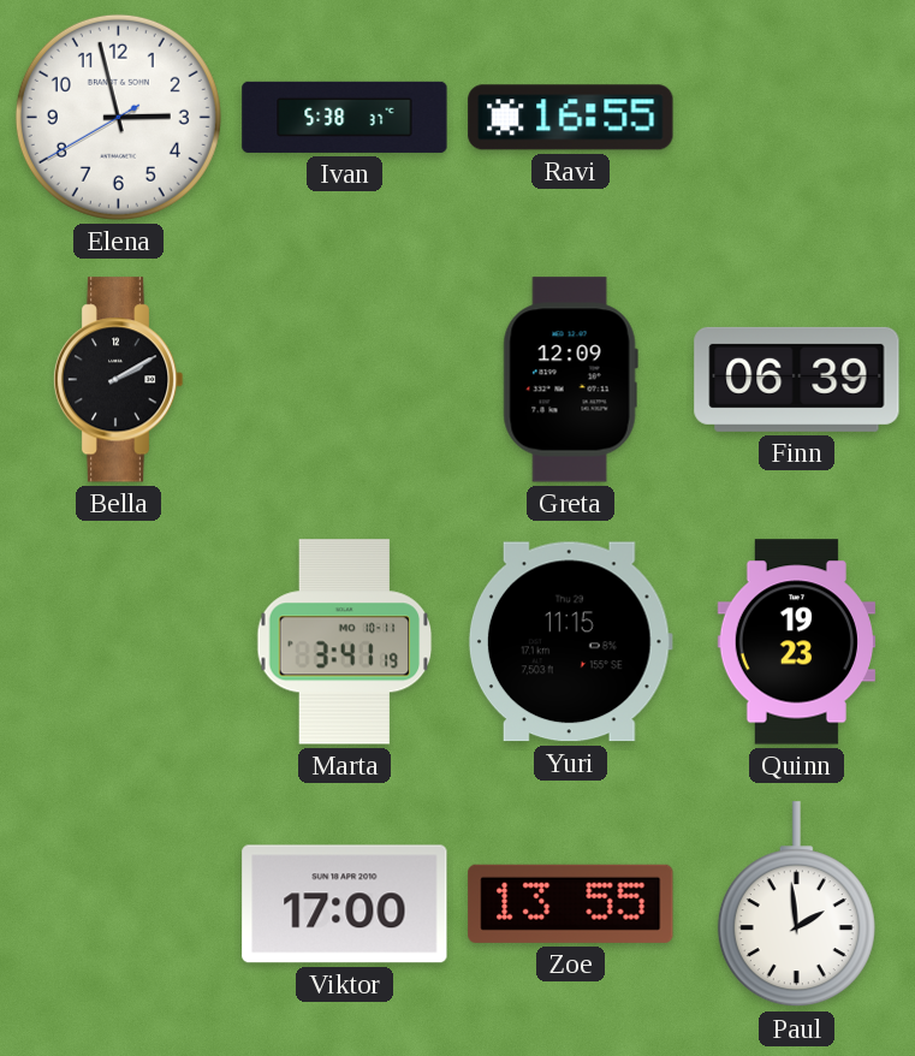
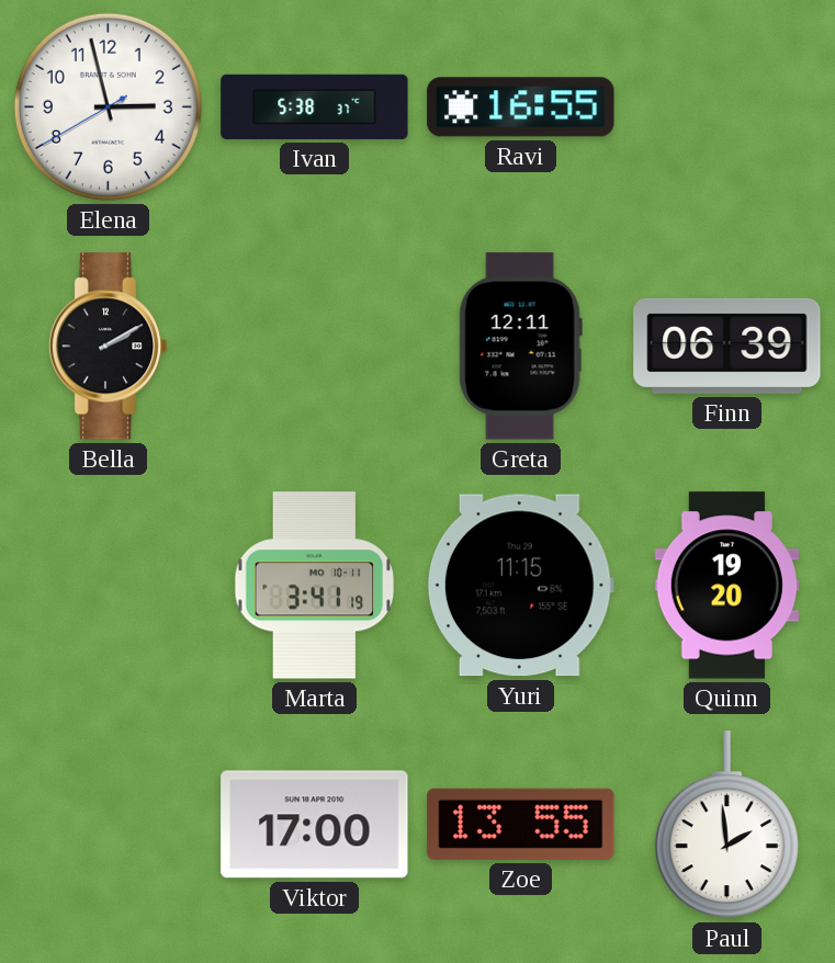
Greta: 12:09 -> 12:11
Quinn: 19:23 -> 19:20
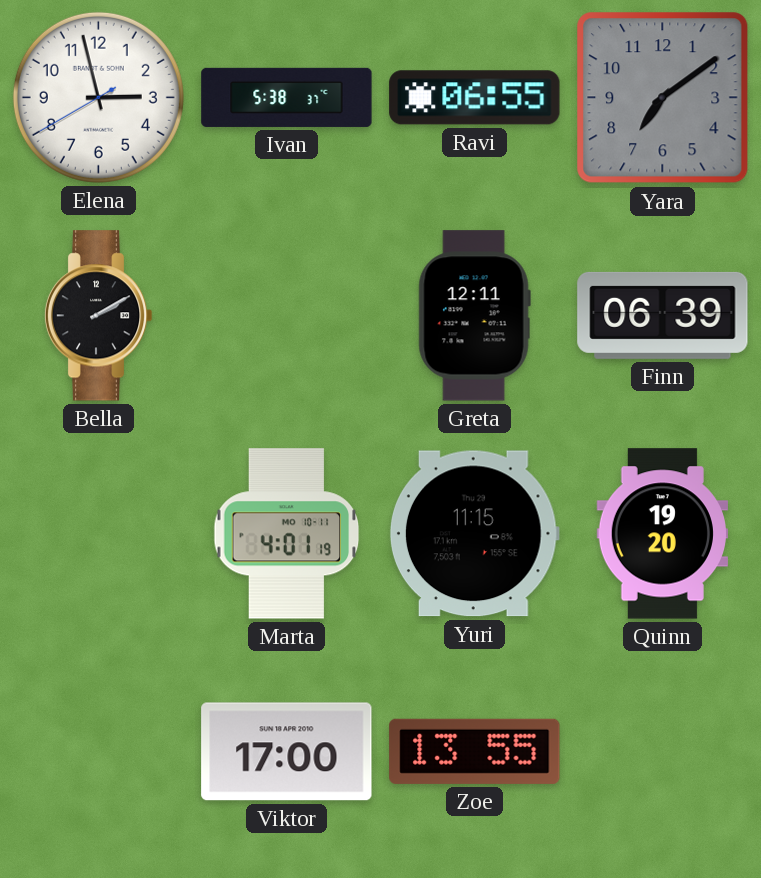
Ravi: 16:55 -> 06:55
Yara: none -> 7:09
Marta: 3:41 -> 4:01
Paul: 1:59 -> none
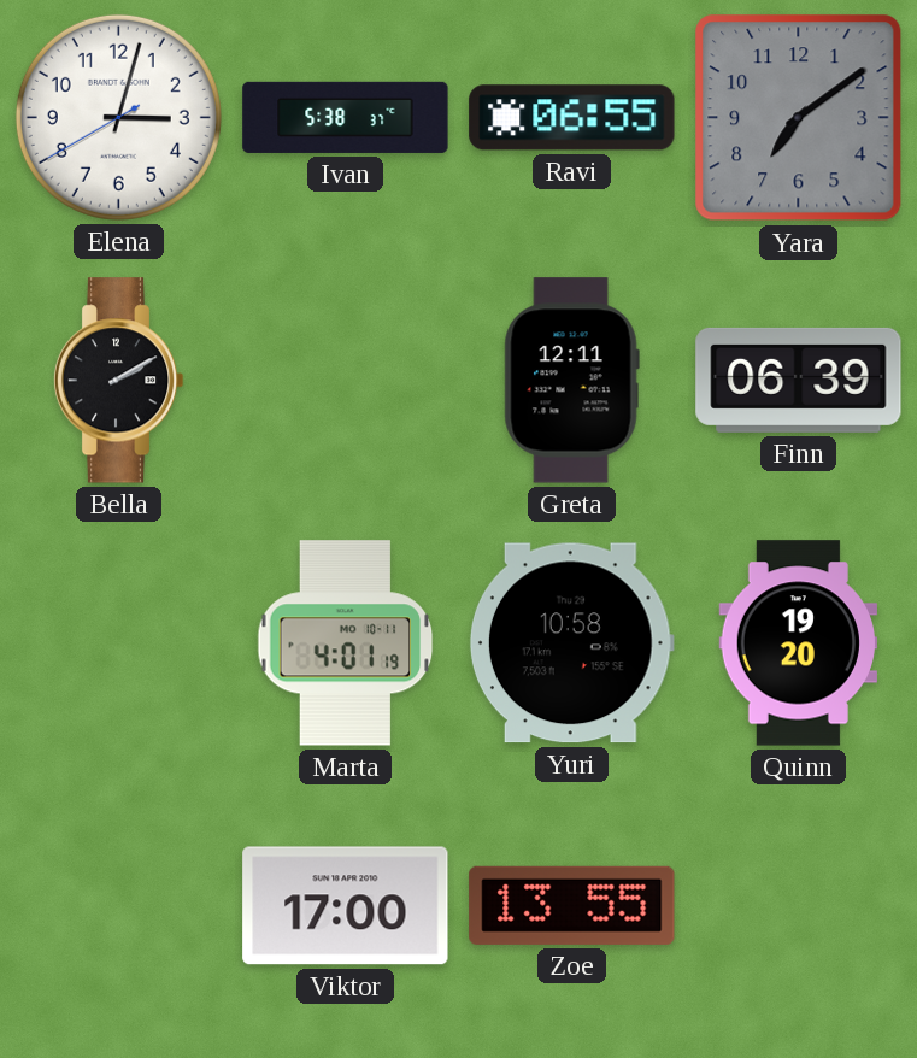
Elena: 2:57 -> 3:02
Yuri: 11:15 -> 10:58
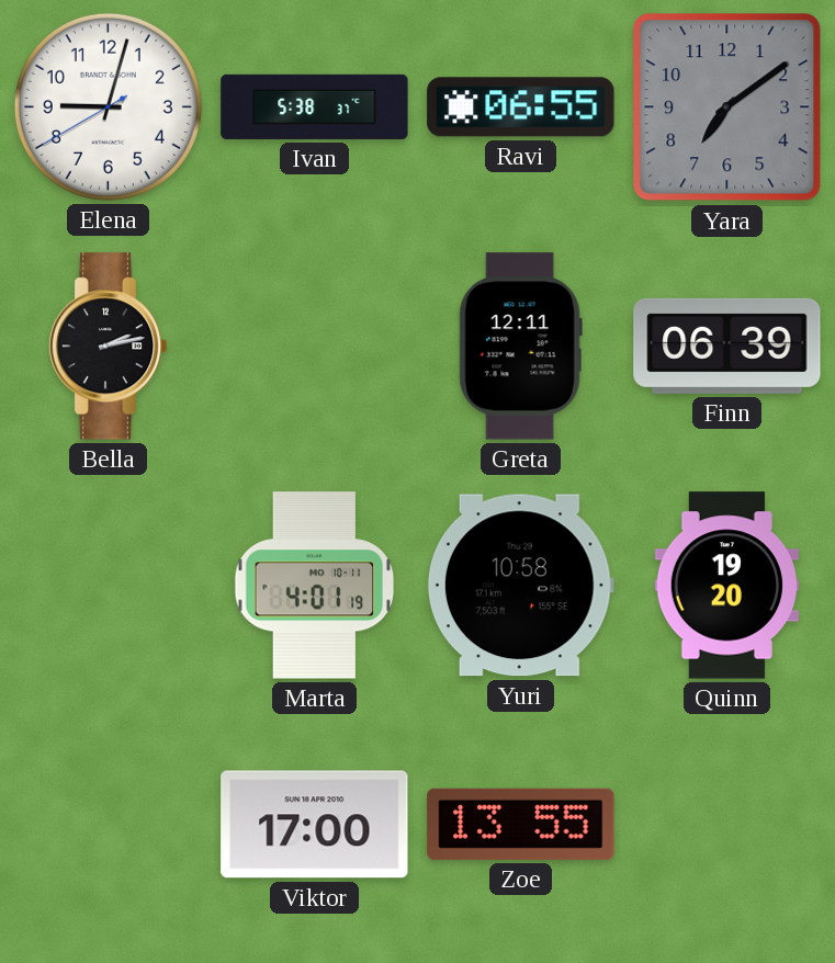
Elena: 3:02 -> 9:02
Bella: 2:10 -> 2:13
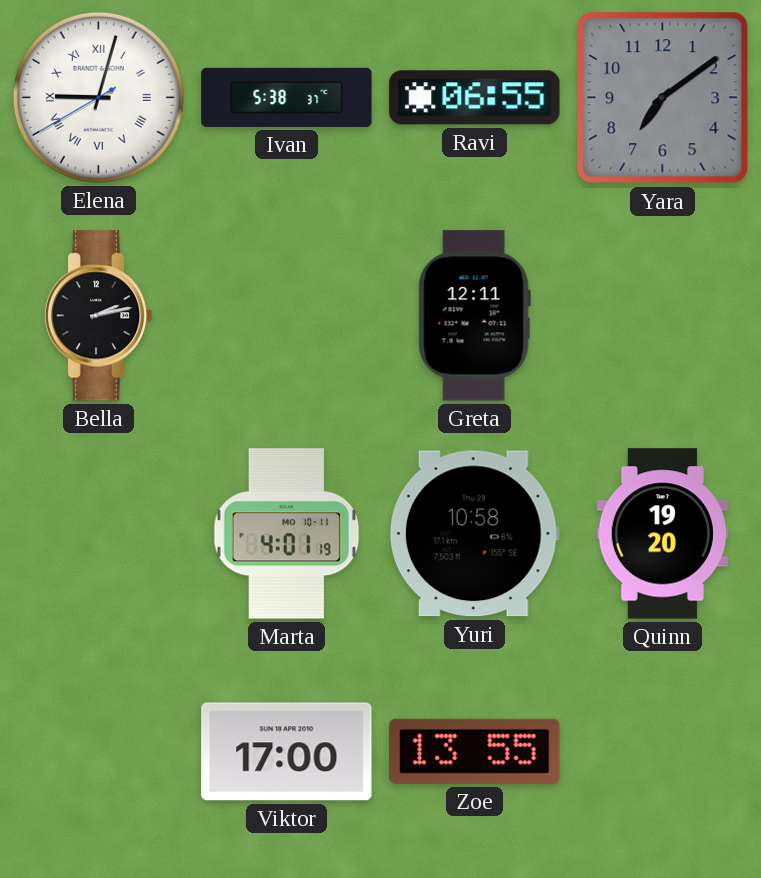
Elena numerals: Arabic -> Roman
Finn: 06:39 -> none
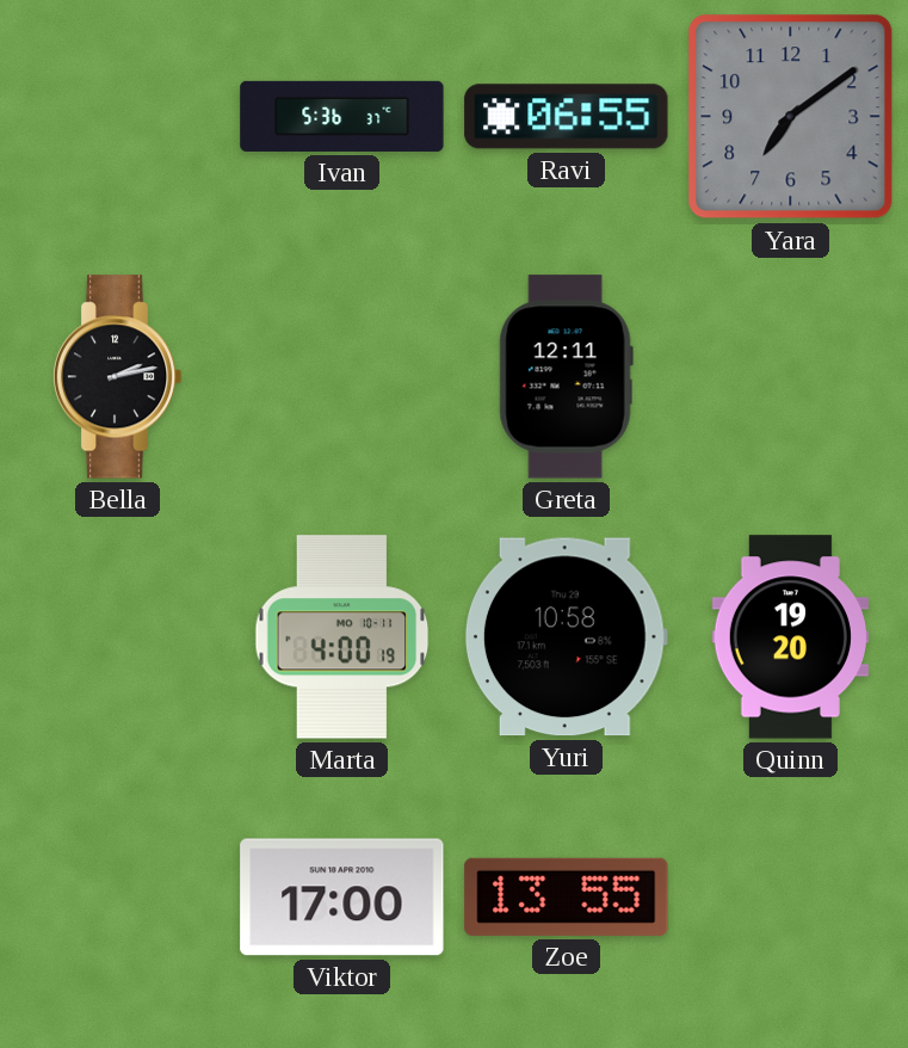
Elena: 9:02 -> none
Ivan: 5:38 -> 5:36
Marta: 4:01 -> 4:00
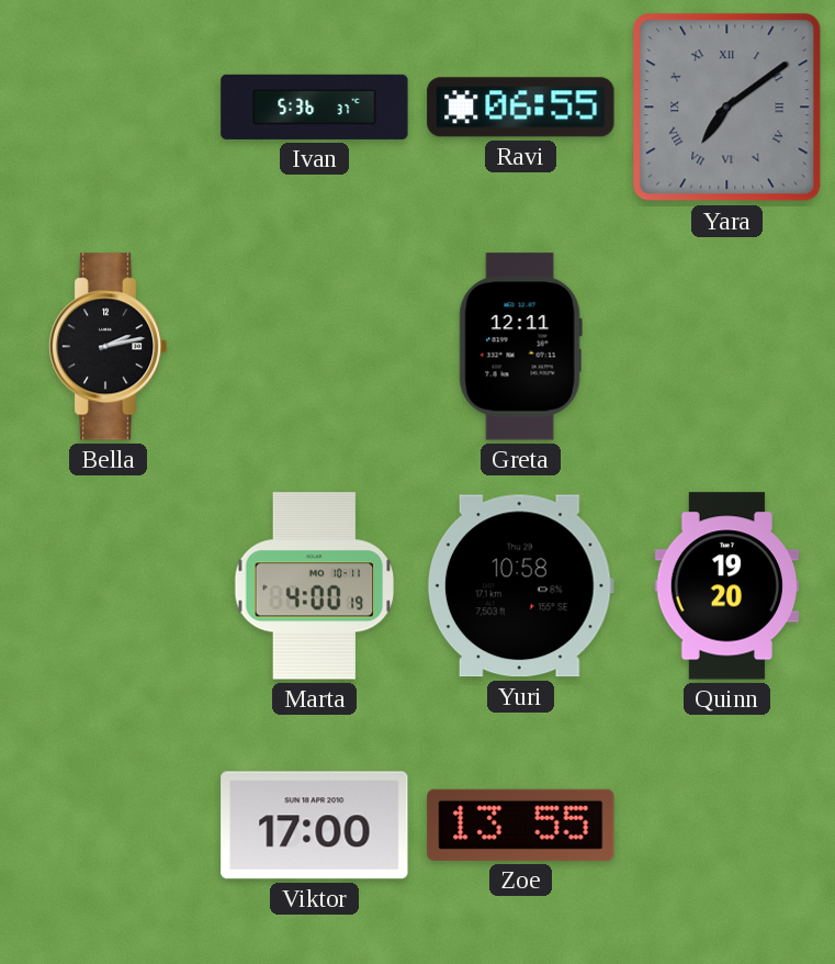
Yara numerals: Arabic -> Roman
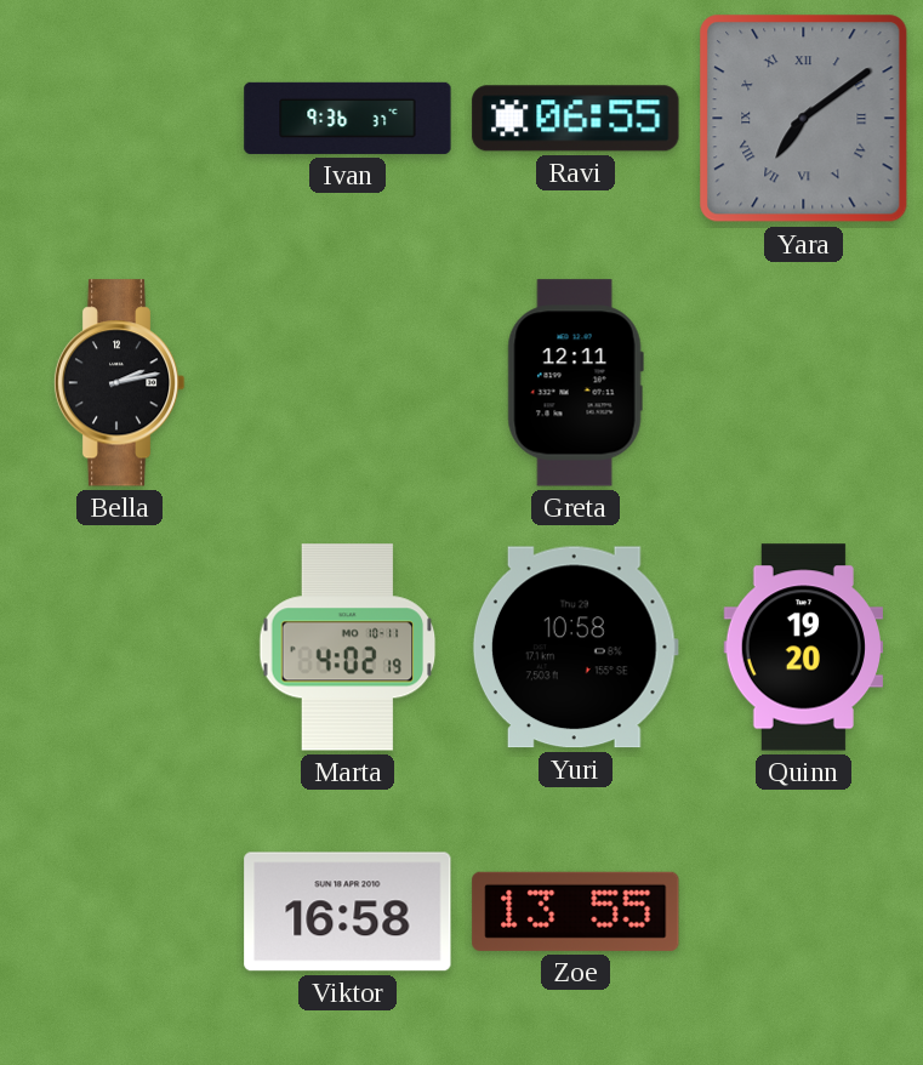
Ivan: 5:36 -> 9:36
Marta: 4:00 -> 4:02
Viktor: 17:00 -> 16:58
